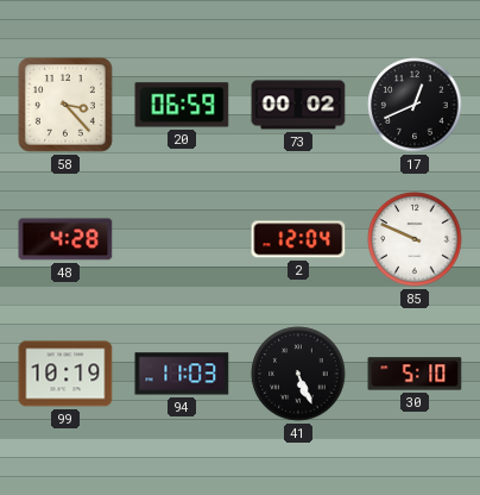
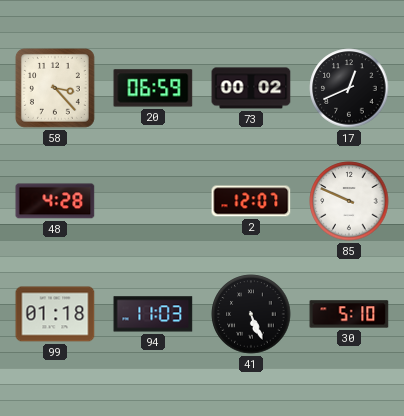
2: 12:04 -> 12:07
99: 10:19 -> 01:18
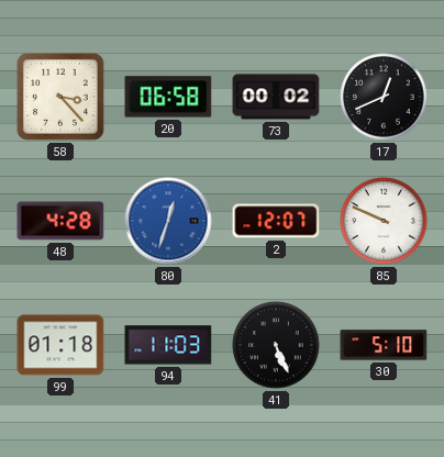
20: 06:59 -> 06:58
80: none -> 12:33
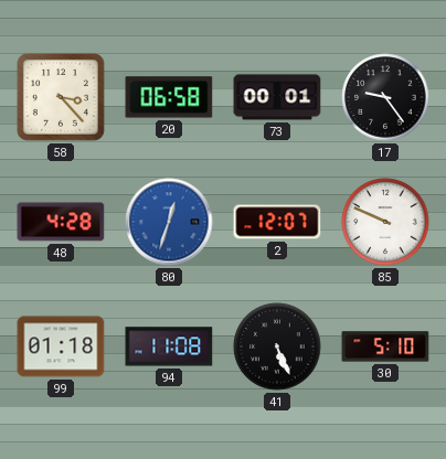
73: 00:02 -> 00:01
17: 12:41 -> 9:24
94: 11:03 -> 11:08
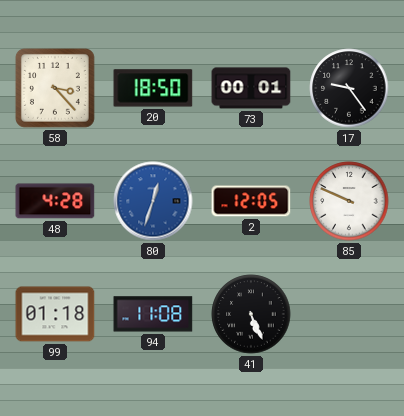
20: 06:58 -> 18:50
2: 12:07 -> 12:05
30: 5:10 -> none
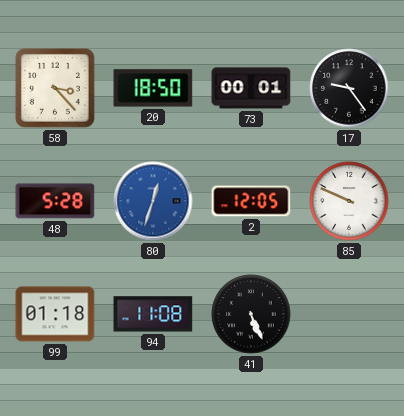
48: 4:28 -> 5:28
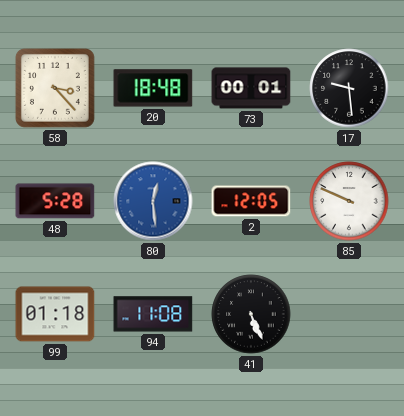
20: 18:50 -> 18:48
17: 9:24 -> 9:29
80: 12:33 -> 12:29
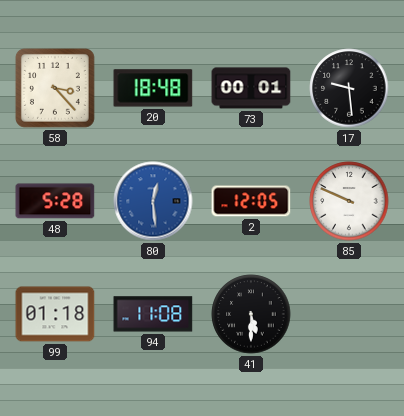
41: 5:26 -> 5:30
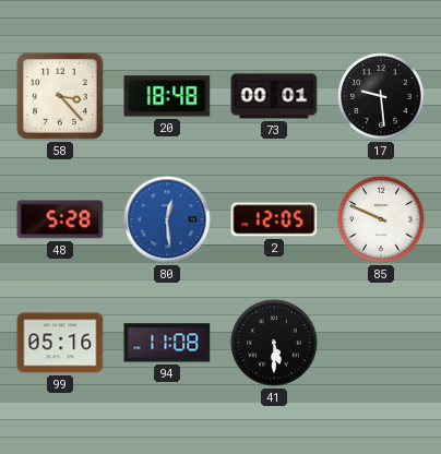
99: 01:18 -> 05:16
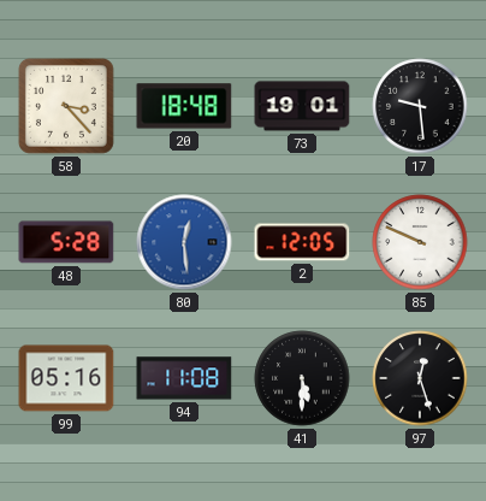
73: 00:01 -> 19:01
97: none -> 12:27
